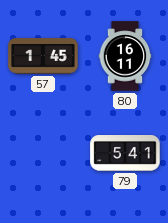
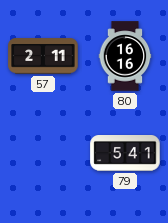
57: 1:45 -> 2:11
80: 16:11 -> 16:16
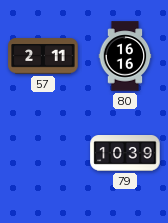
79: 5:41 -> 10:39
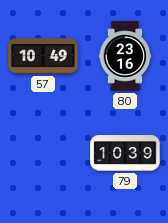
57: 2:11 -> 10:49
80: 16:16 -> 23:16
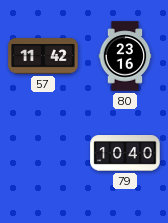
57: 10:49 -> 11:42
79: 10:39 -> 10:40
